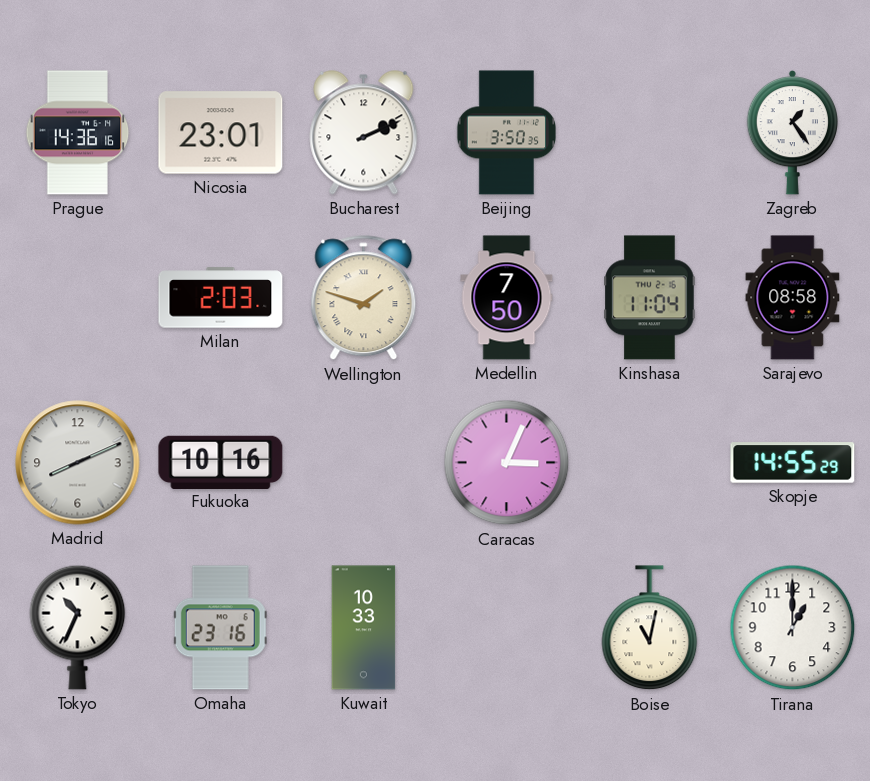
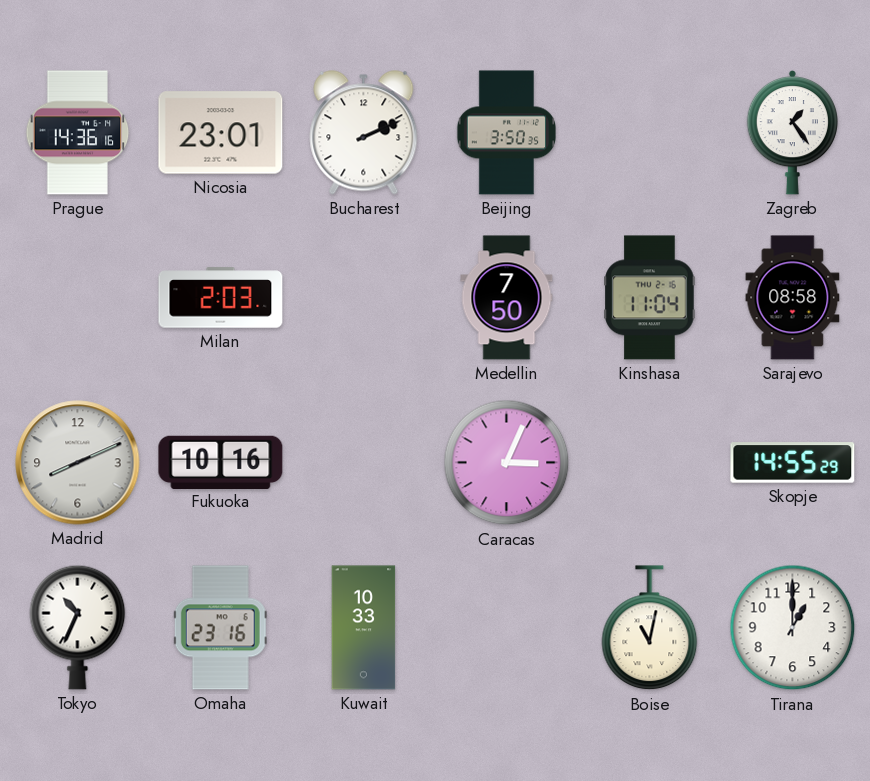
Wellington: 1:48 -> none
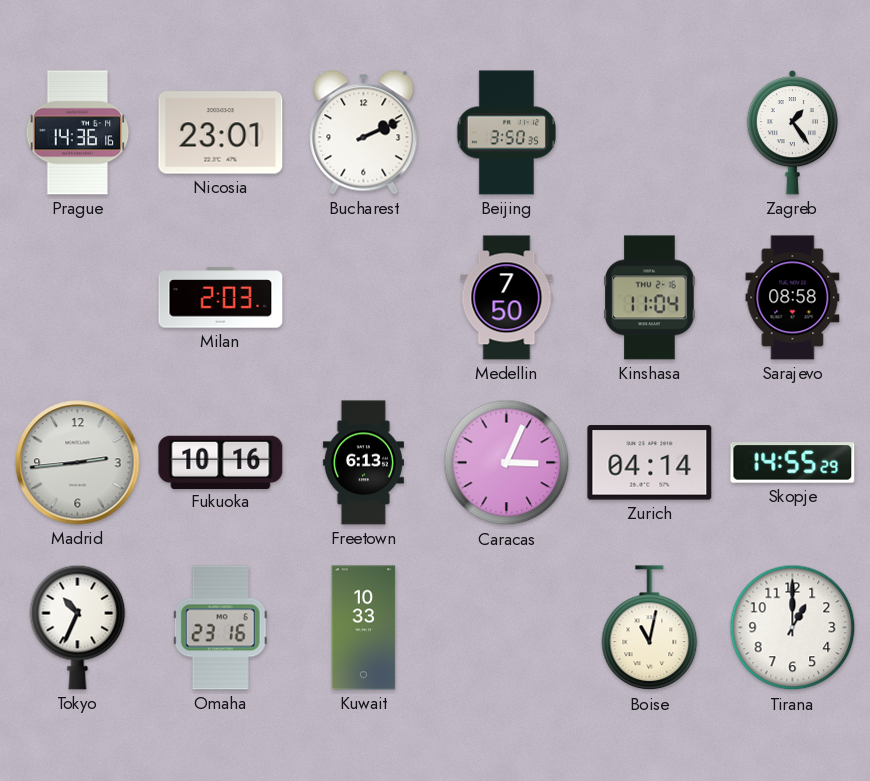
Madrid: 8:11 -> 2:44
Freetown: none -> 6:13
Zurich: none -> 04:14
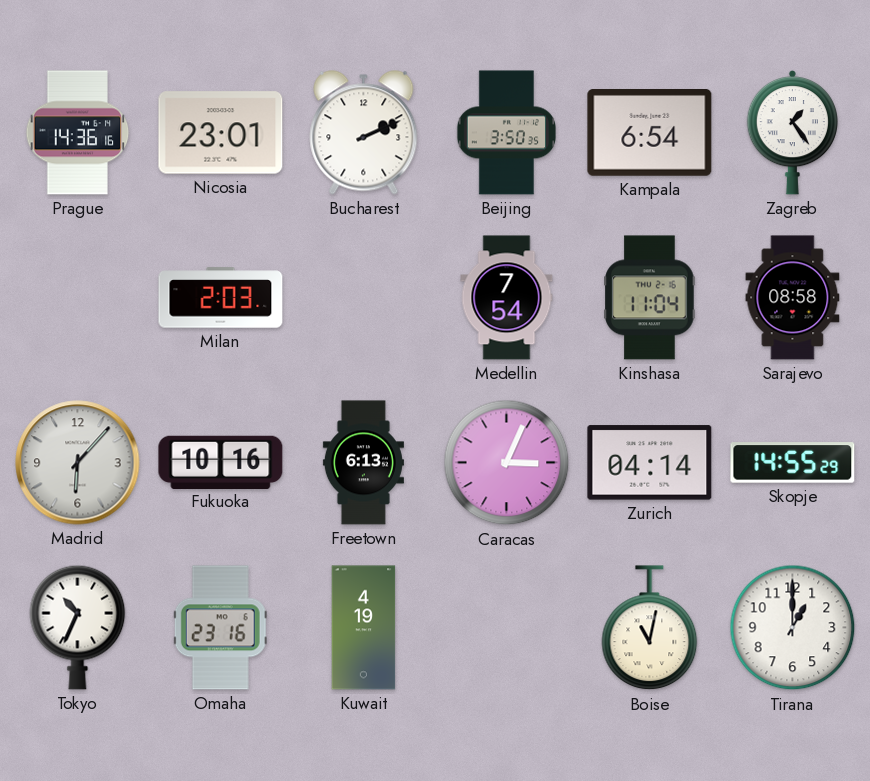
Kampala: none -> 6:54
Medellin: 7:50 -> 7:54
Madrid: 2:44 -> 6:07
Kuwait: 10:33 -> 4:19
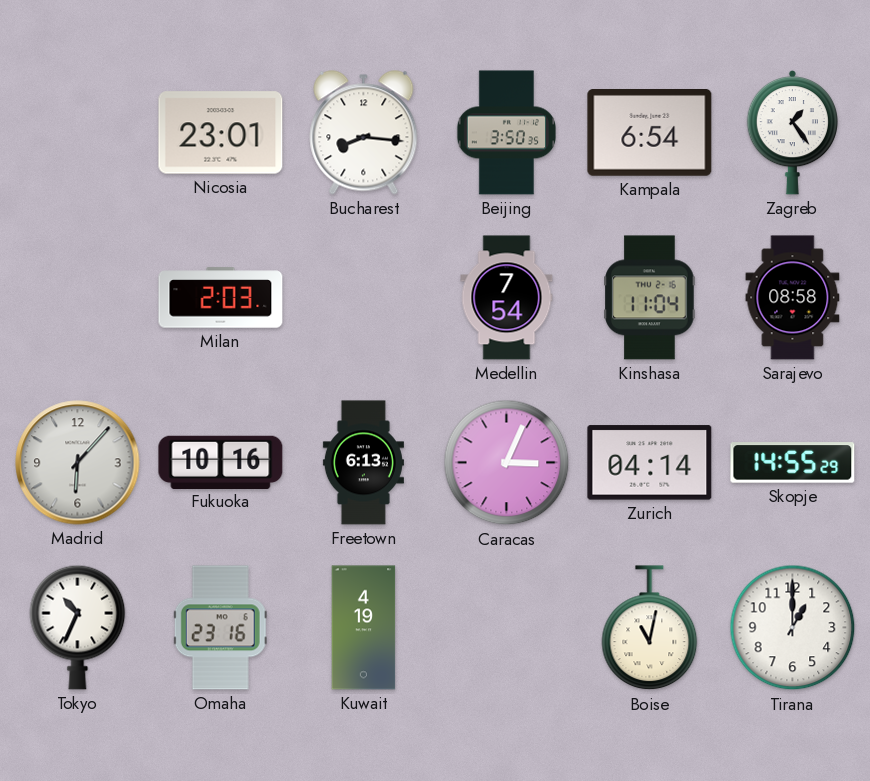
Prague: 14:36 -> none
Bucharest: 2:11 -> 8:16
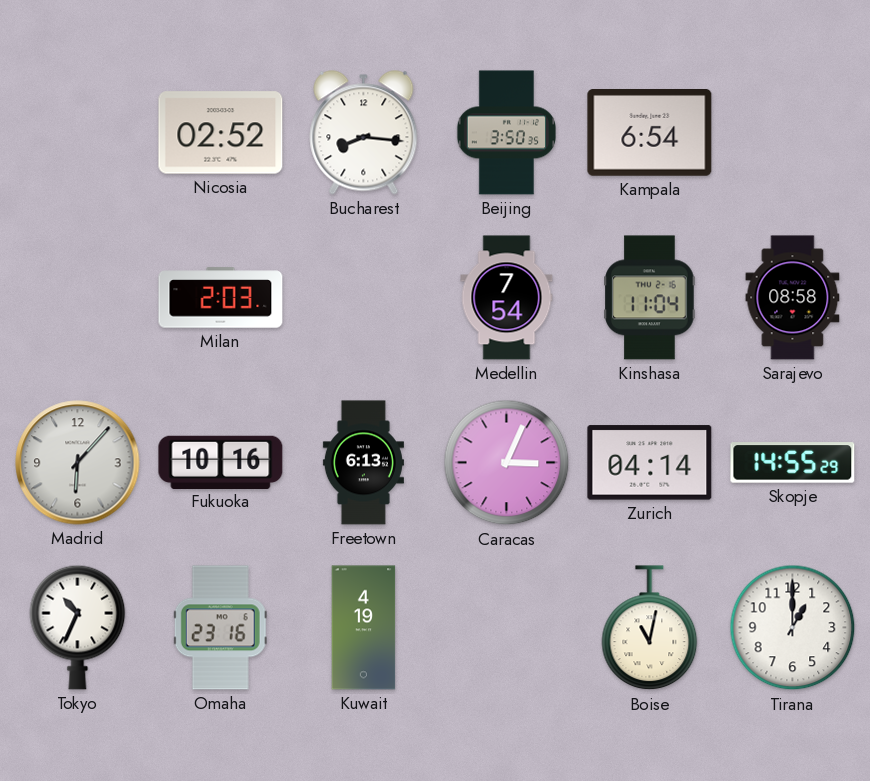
Nicosia: 23:01 -> 02:52
Zagreb: 1:24 -> none
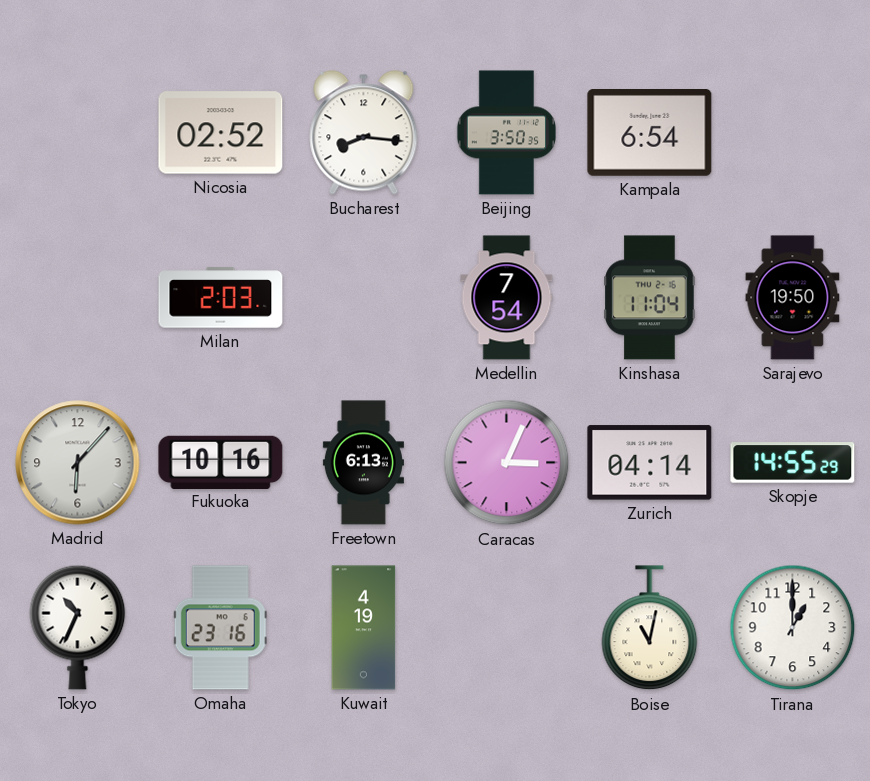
Sarajevo: 08:58 -> 19:50
